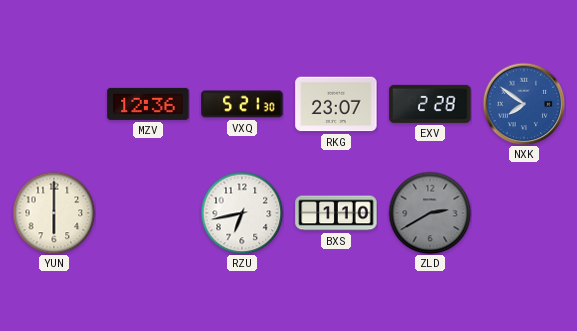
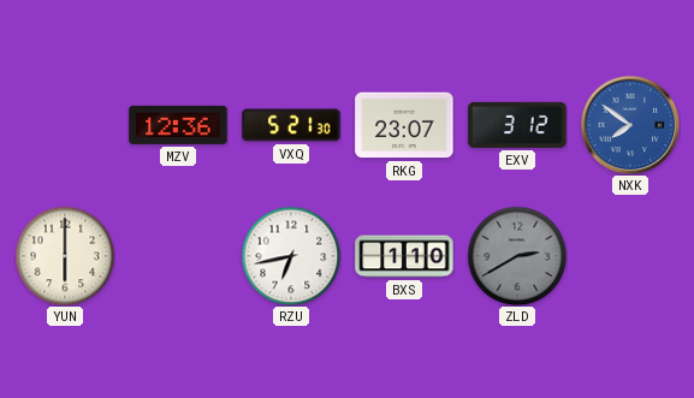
EXV: 2:28 -> 3:12
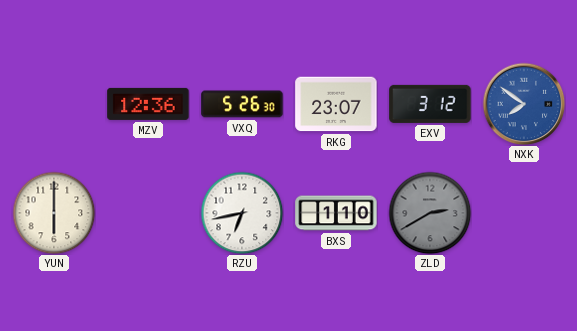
VXQ: 5:21 -> 5:26
